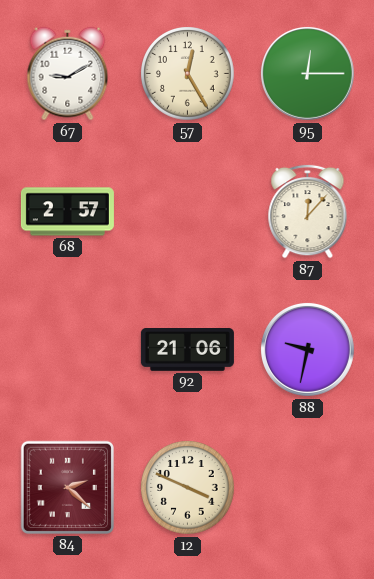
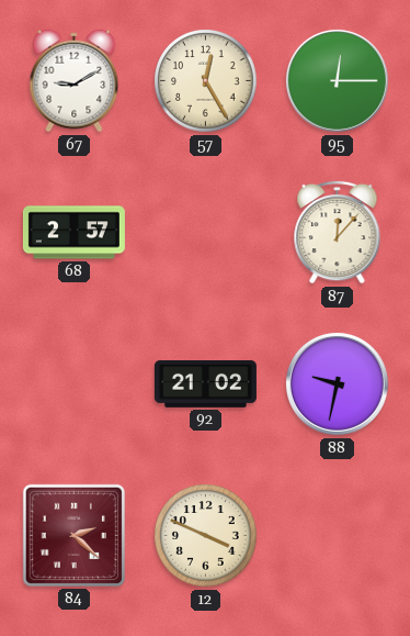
92: 21:06 -> 21:02
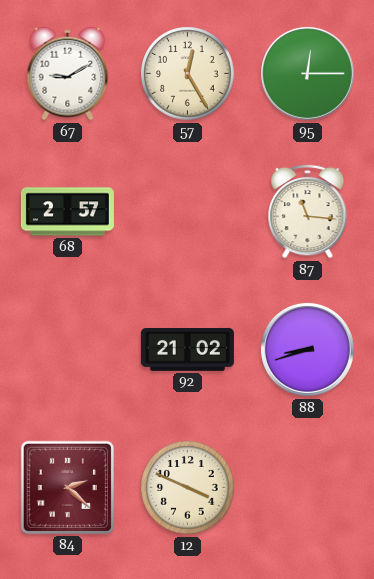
87: 12:07 -> 11:16
88: 9:32 -> 8:42
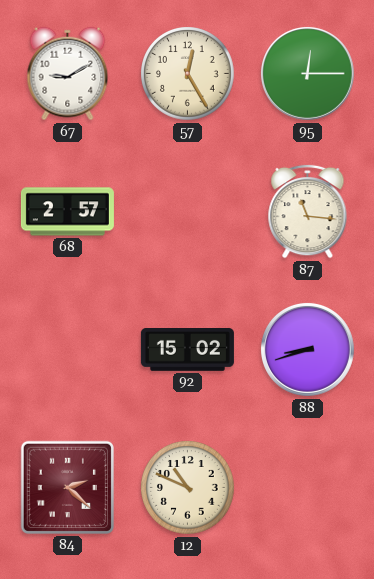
92: 21:02 -> 15:02
12: 3:49 -> 10:49
